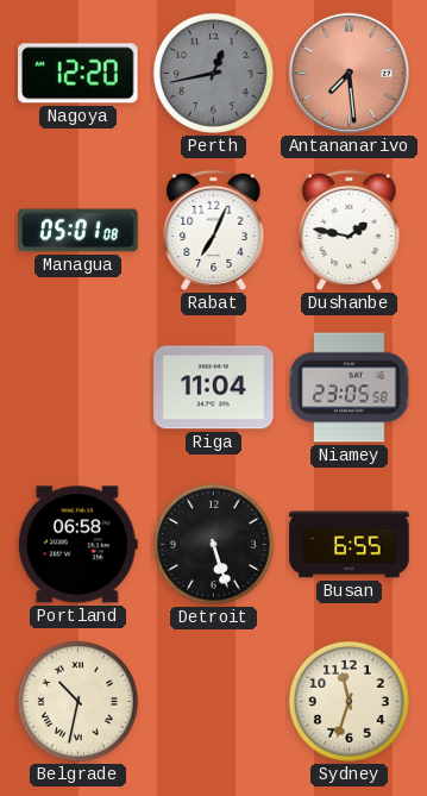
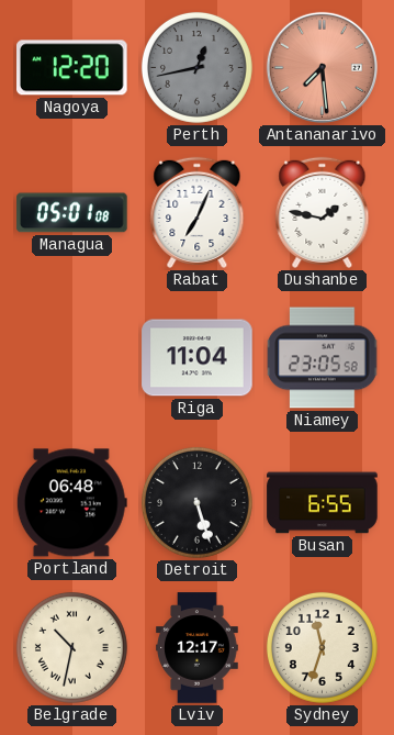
Portland: 06:58 -> 06:48
Lviv: none -> 12:17
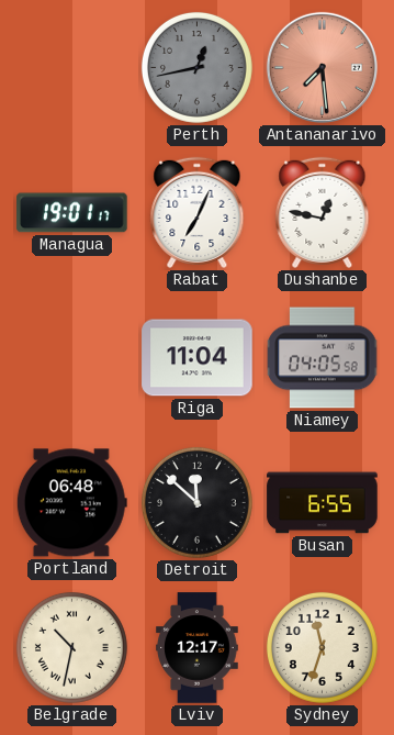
Nagoya: 12:20 -> none
Managua: 05:01 -> 19:01
Dushanbe: 1:47 -> 12:47
Niamey: 23:05 -> 04:05
Detroit: 5:27 -> 11:52
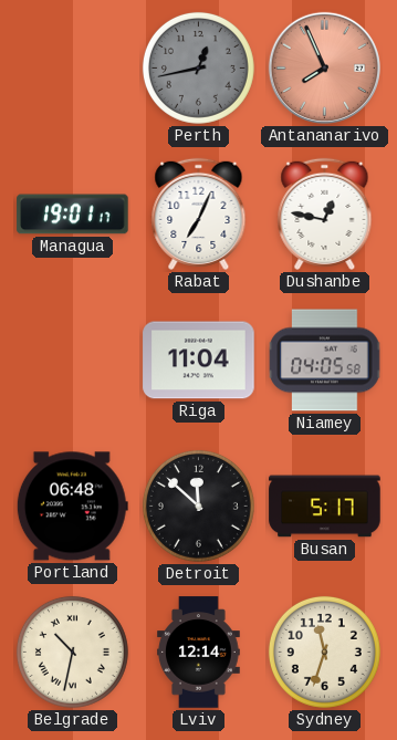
Antananarivo: 7:29 -> 7:56
Busan: 6:55 -> 5:17
Lviv: 12:17 -> 12:14
